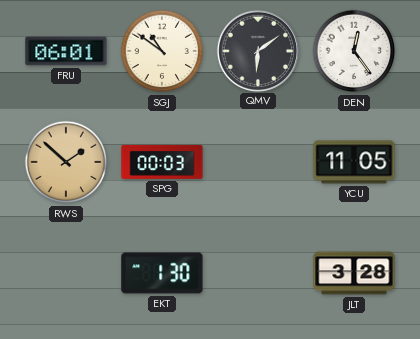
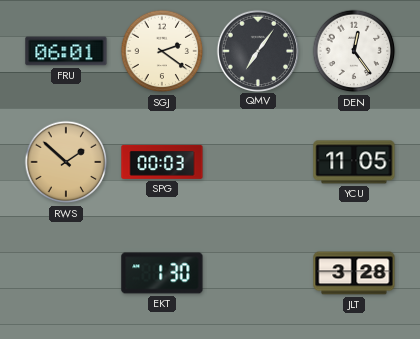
SGJ: 10:51 -> 2:21
QMV: 6:09 -> 7:06
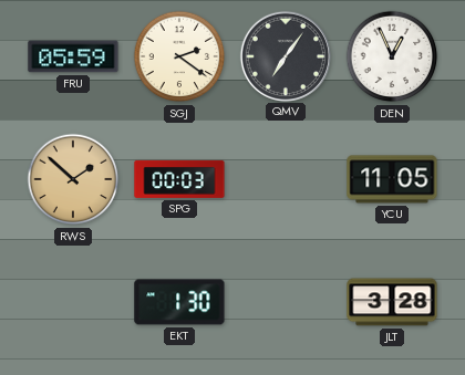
FRU: 06:01 -> 05:59
DEN: 12:24 -> 12:56
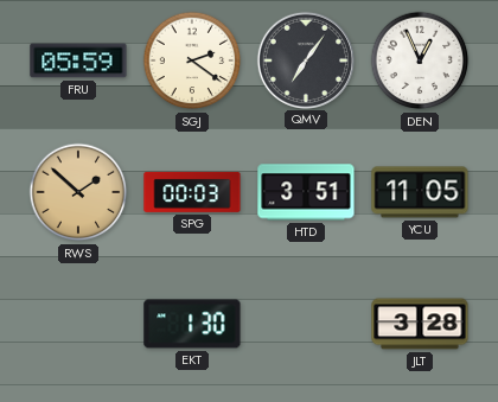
HTD: none -> 3:51
